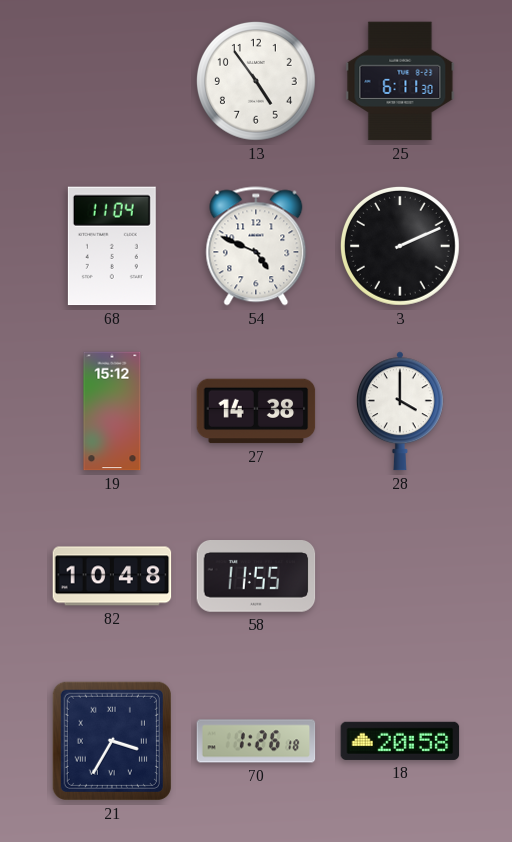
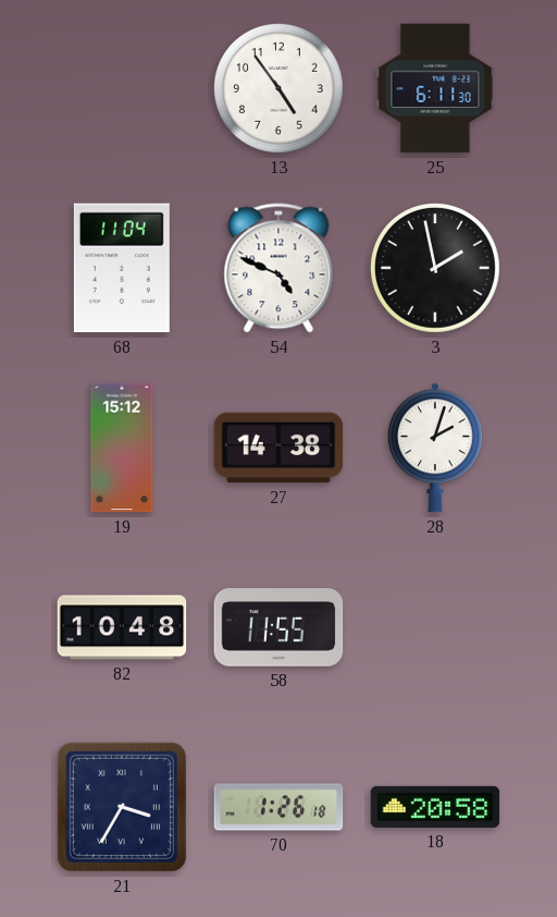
3: 2:11 -> 1:58
28: 4:00 -> 2:03
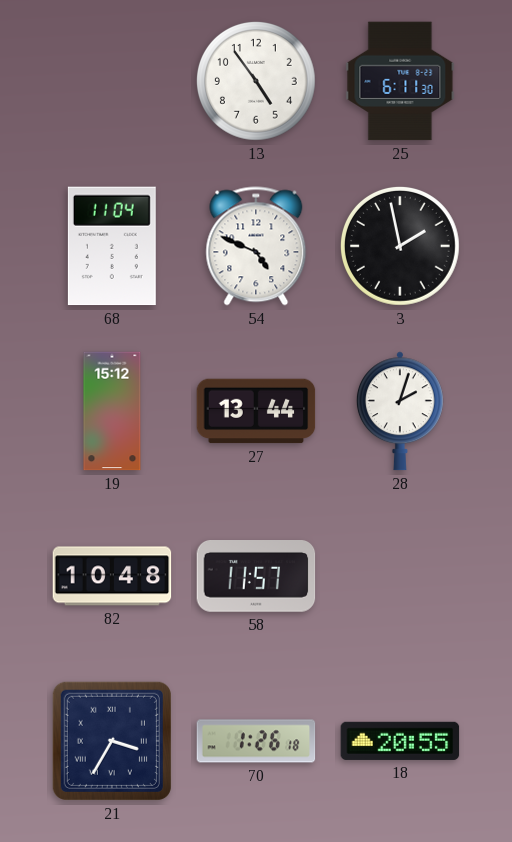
27: 14:38 -> 13:44
58: 11:55 -> 11:57
18: 20:58 -> 20:55
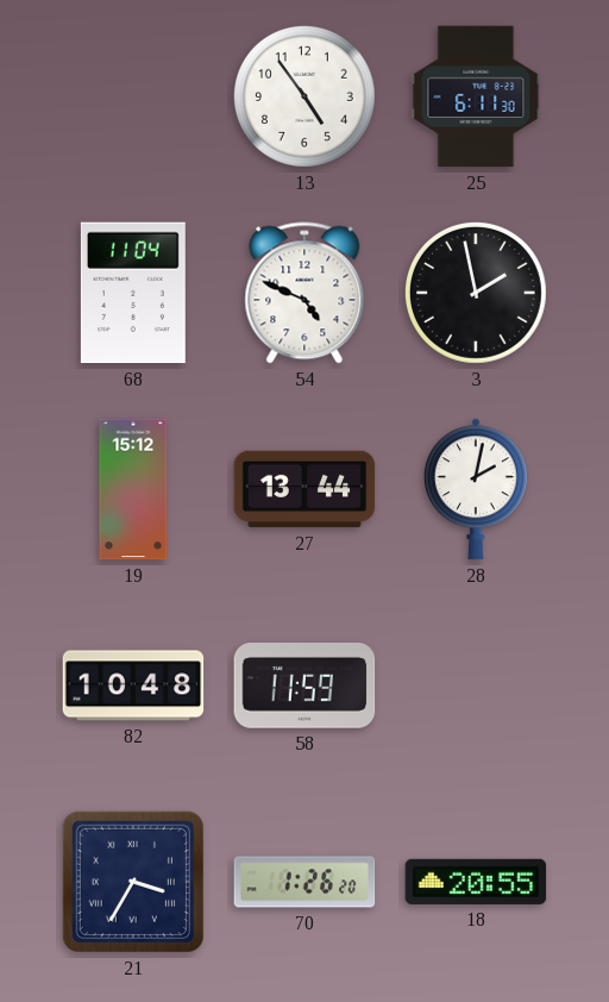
28: 2:03 -> 2:02
58: 11:57 -> 11:59
70: 1:26:18 -> 1:26:20
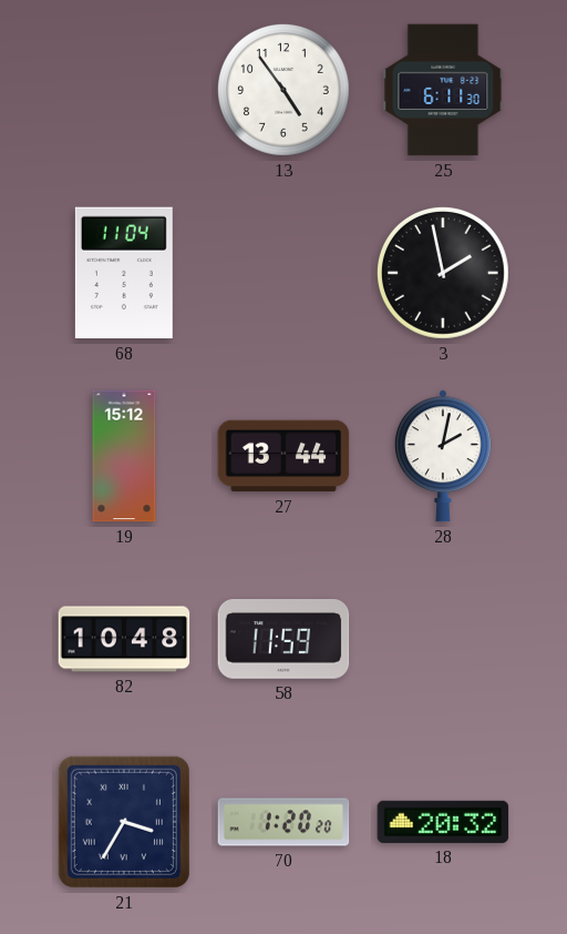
54: 4:49 -> none
70: 1:26 -> 1:20
18: 20:55 -> 20:32
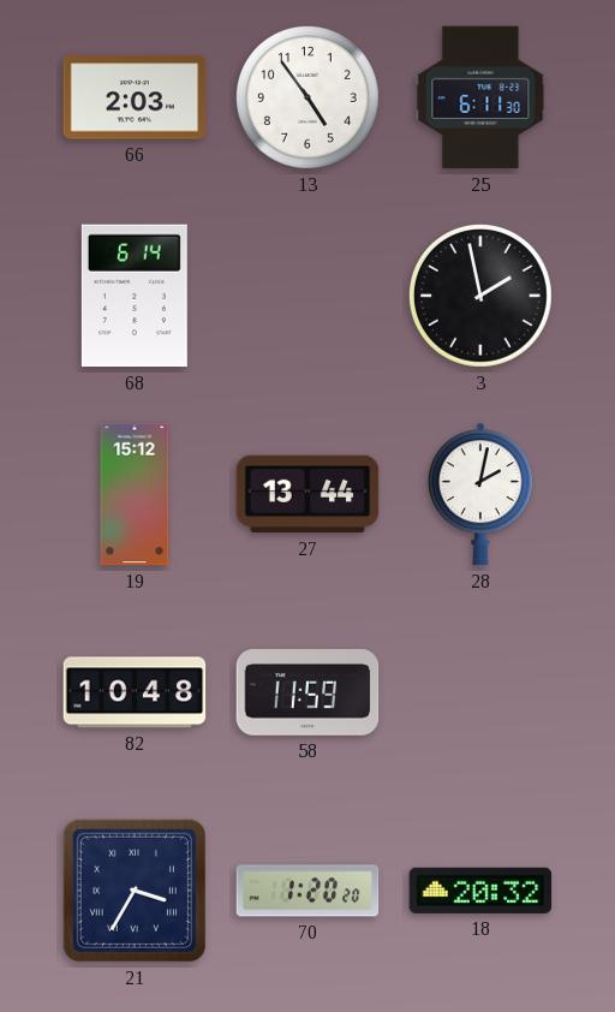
66: none -> 2:03
68: 11:04 -> 6:14
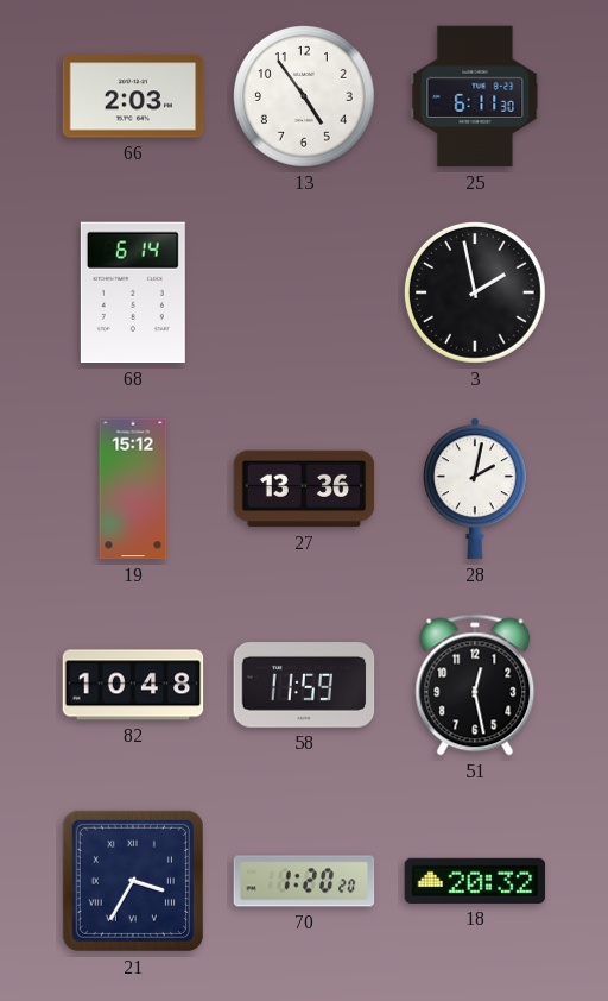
27: 13:44 -> 13:36
51: none -> 12:28
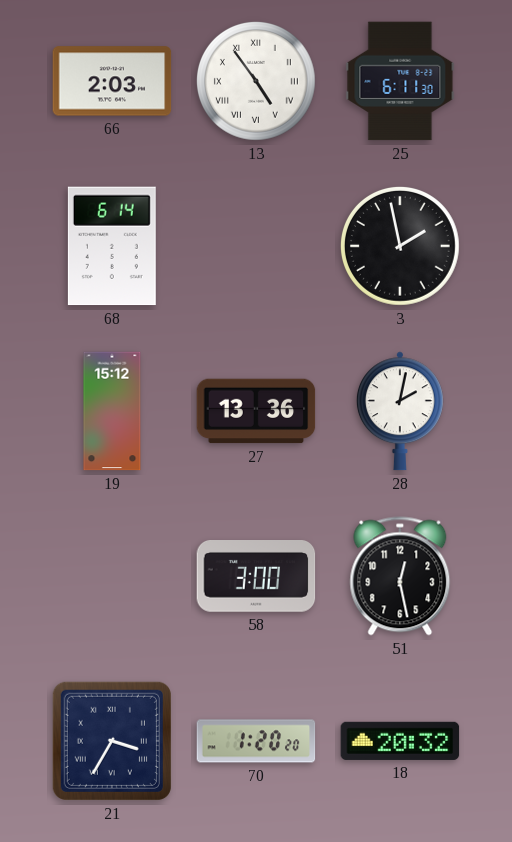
13 numerals: Arabic -> Roman
82: 10:48 -> none
58: 11:59 -> 3:00
